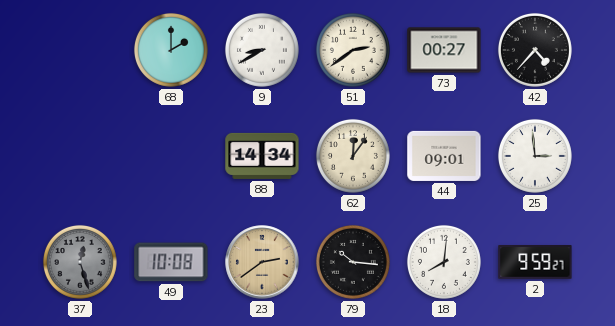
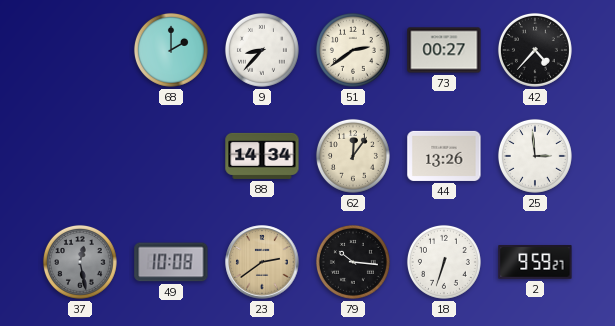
9: 8:40 -> 8:37
44: 09:01 -> 13:26
37: 12:27 -> 12:28
18: 8:01 -> 6:33
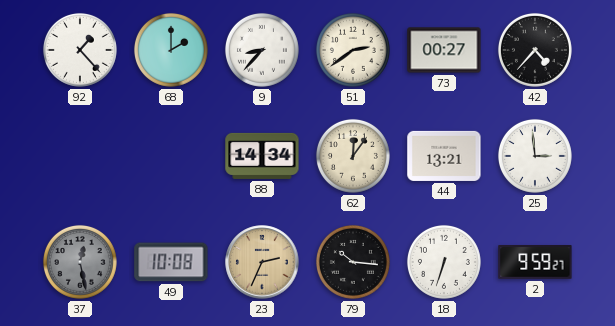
92: none -> 1:23
44: 13:26 -> 13:21
23: 2:39 -> 2:34
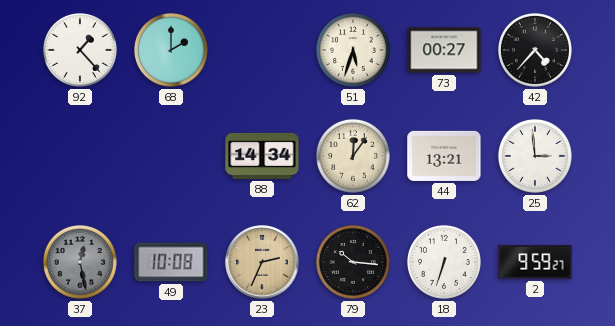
9: 8:37 -> none
51: 2:39 -> 5:33
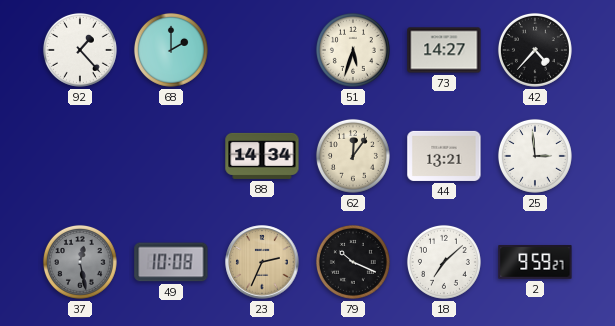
73: 00:27 -> 14:27
79: 10:16 -> 10:19
18: 6:33 -> 7:08
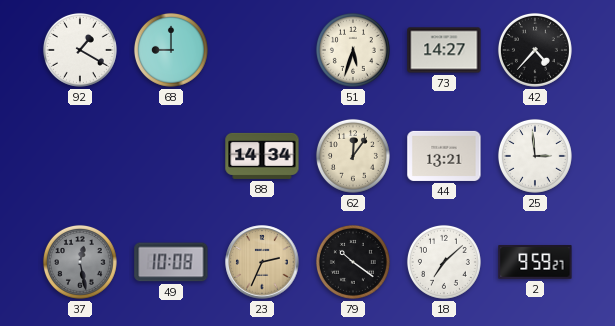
92: 1:23 -> 1:20
68: 2:00 -> 9:00
79: 10:19 -> 10:21
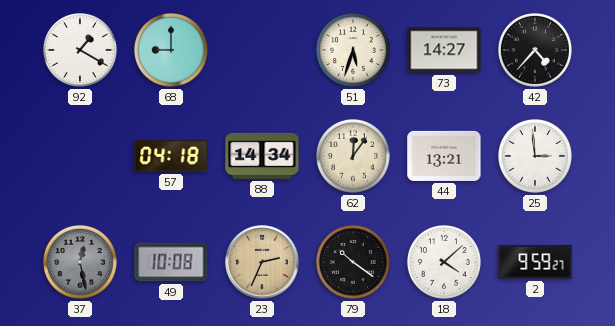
57: none -> 04:18
18: 7:08 -> 4:08
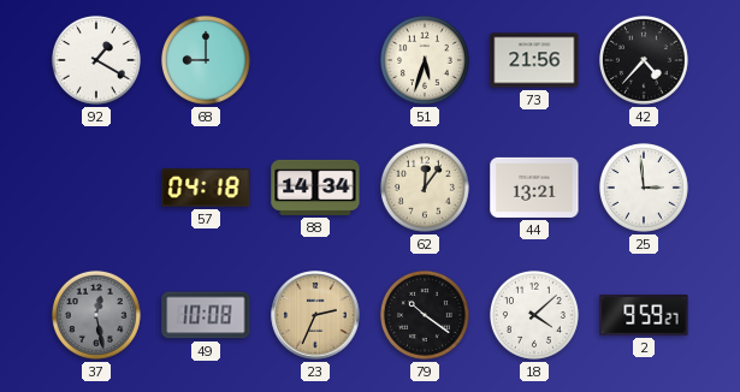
73: 14:27 -> 21:56
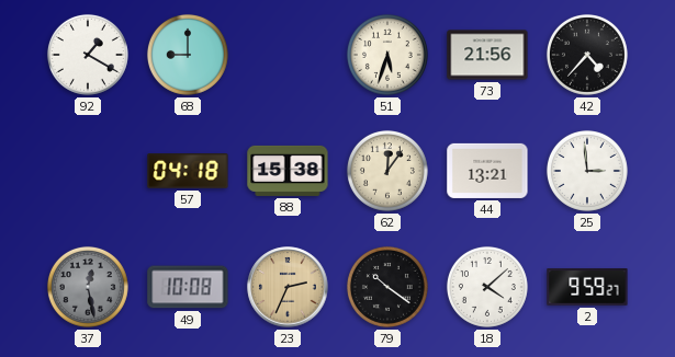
88: 14:34 -> 15:38
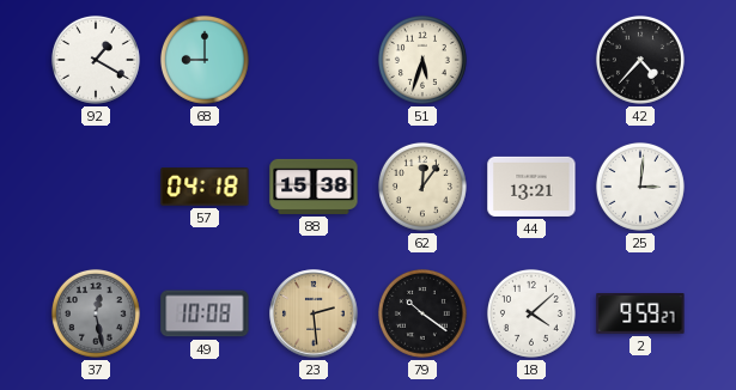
73: 21:56 -> none
25: 2:59 -> 3:01
23: 2:34 -> 2:29
